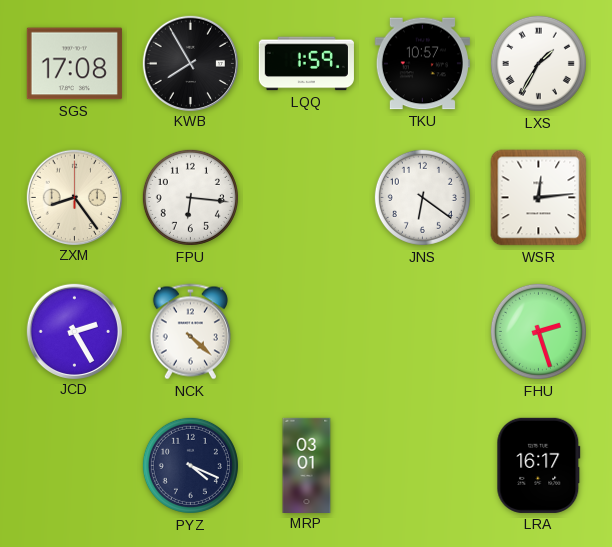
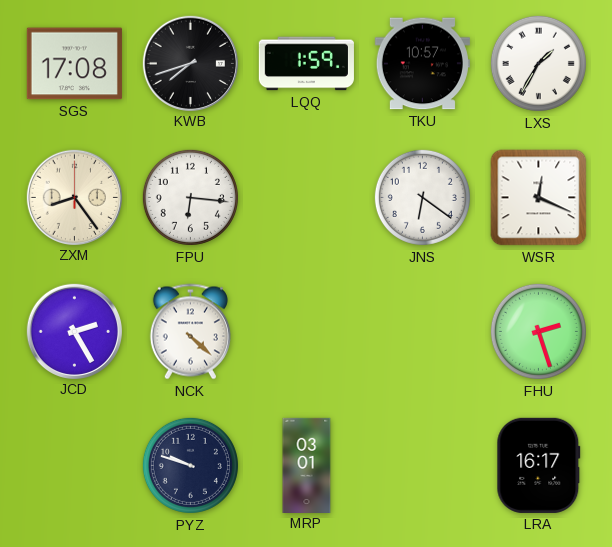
KWB: 7:55 -> 7:42
WSR: 12:14 -> 12:19
PYZ: 4:19 -> 9:48
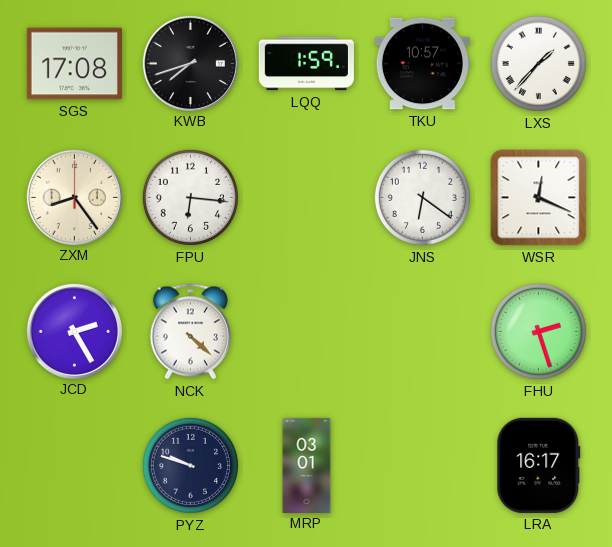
LXS: 1:35 -> 1:37
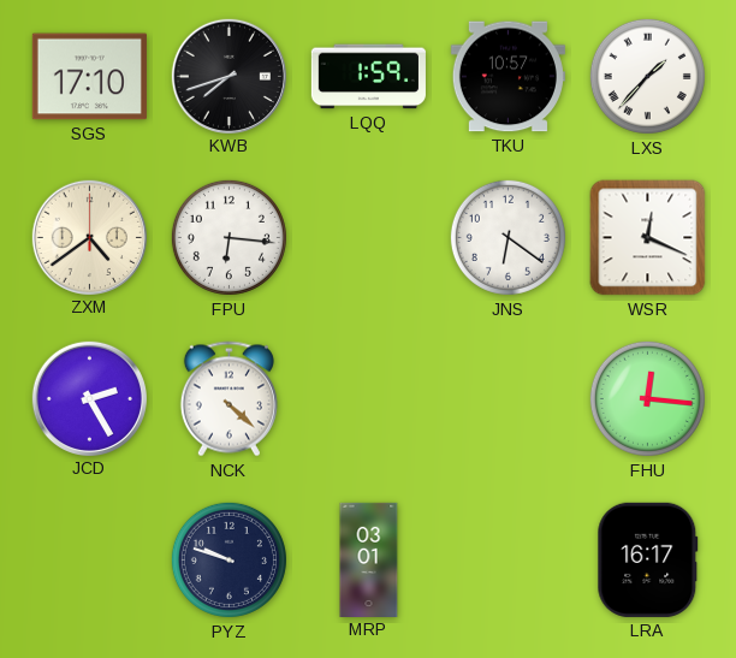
SGS: 17:08 -> 17:10
ZXM: 8:24 -> 4:39
FHU: 2:27 -> 12:16
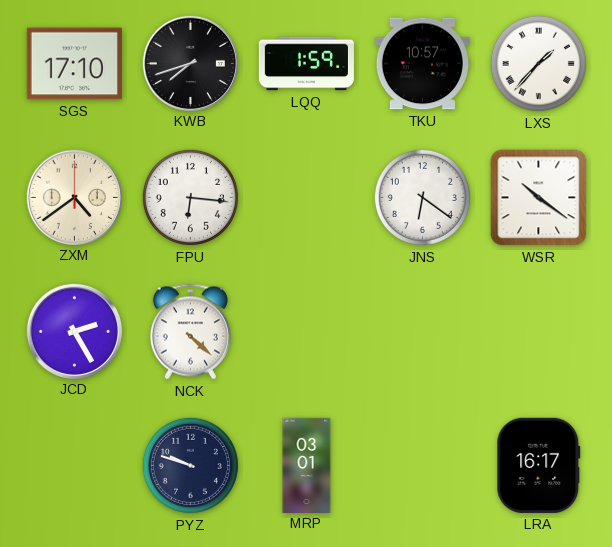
WSR: 12:19 -> 10:21
FHU: 12:16 -> none
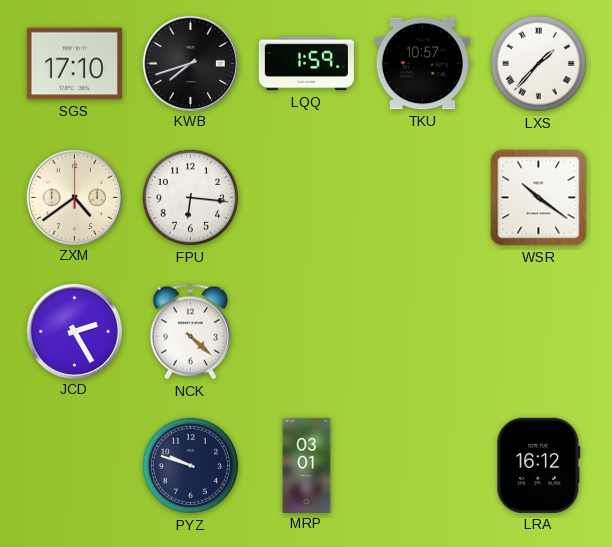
JNS: 6:21 -> none
LRA: 16:17 -> 16:12
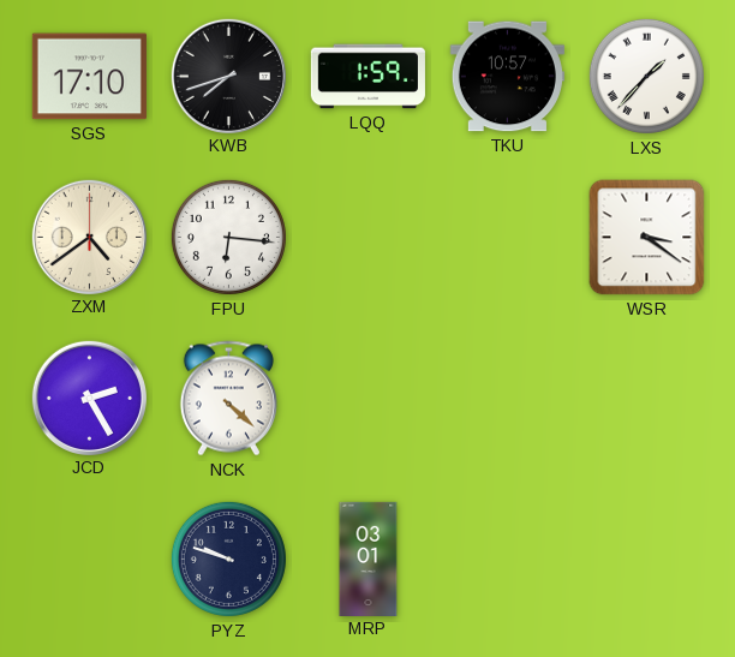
WSR: 10:21 -> 3:21
LRA: 16:12 -> none
